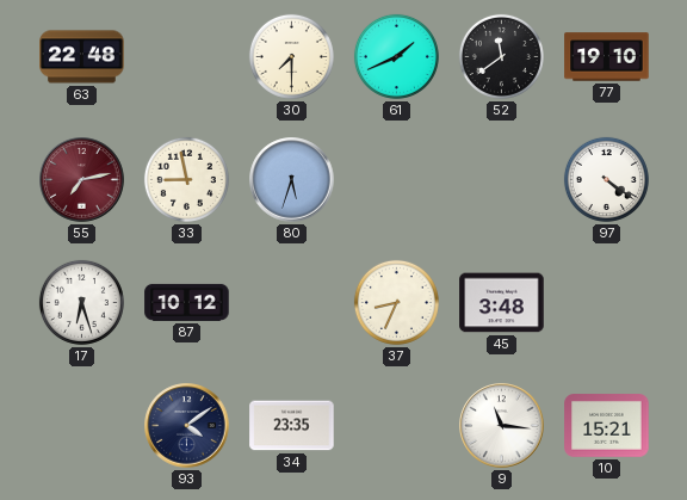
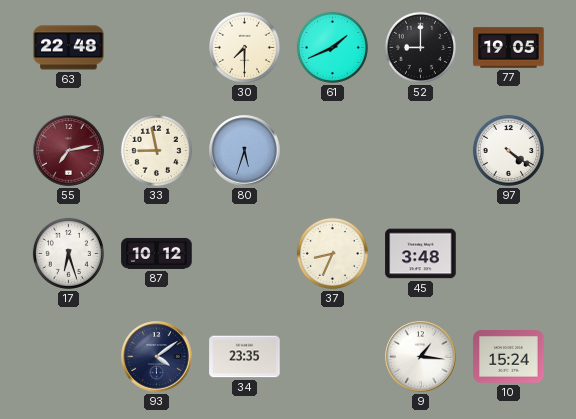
52: 11:39 -> 9:00
77: 19:10 -> 19:05
9: 11:16 -> 1:16
10: 15:21 -> 15:24
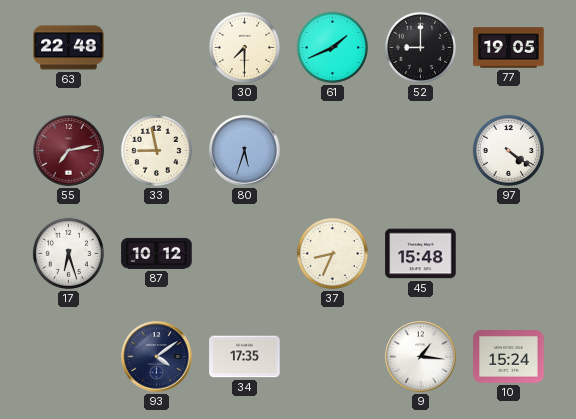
45: 3:48 -> 15:48
34: 23:35 -> 17:35
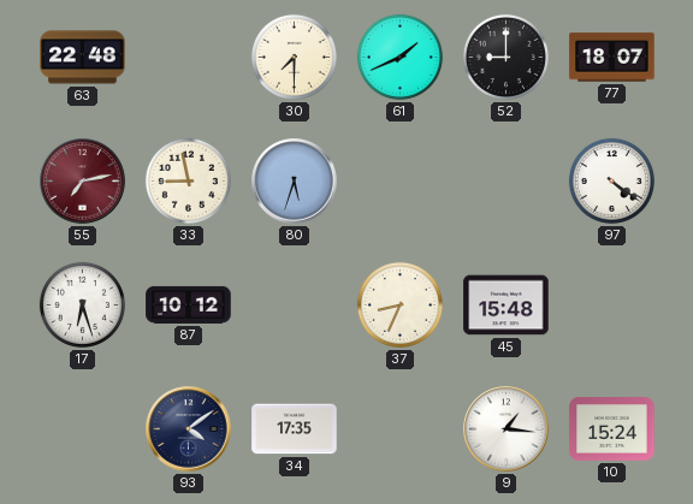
77: 19:05 -> 18:07
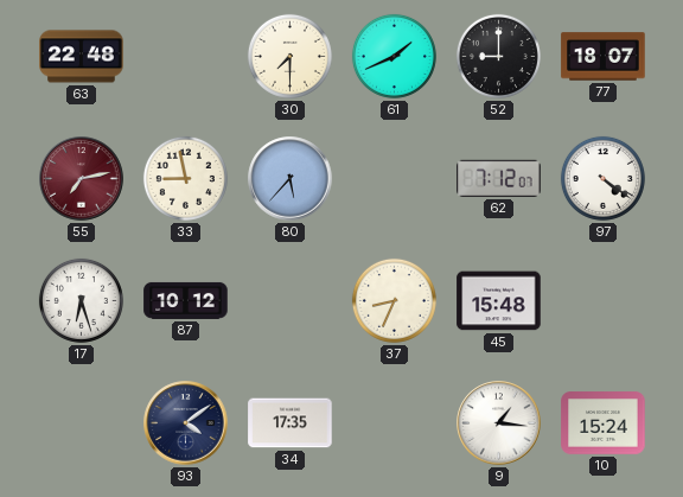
80: 5:33 -> 5:37
62: none -> 7:12
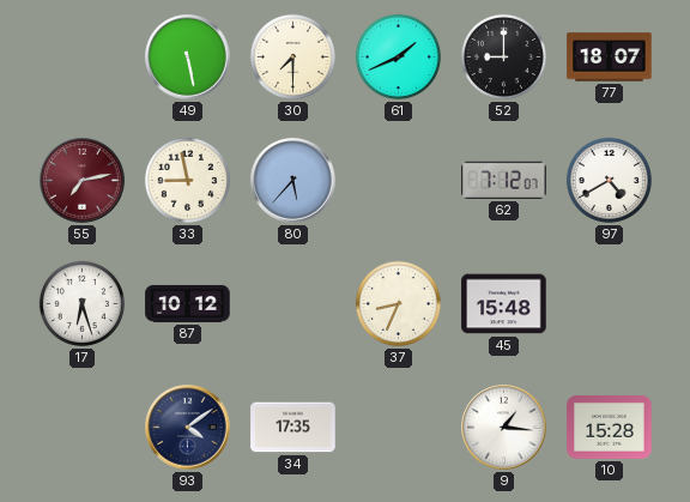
63: 22:48 -> none
49: none -> 5:28
97: 4:21 -> 4:40
10: 15:24 -> 15:28
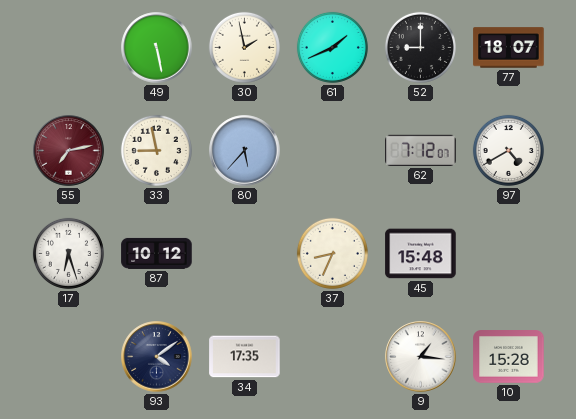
30: 7:30 -> 1:58
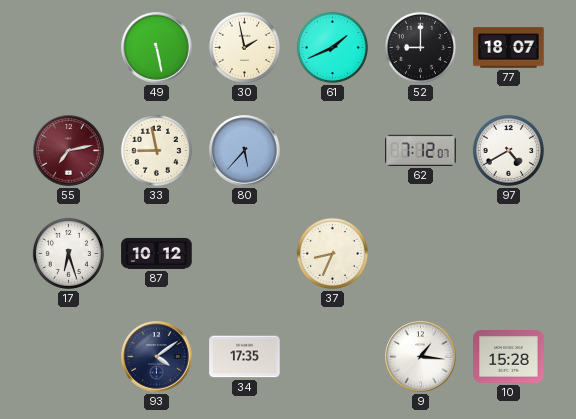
45: 15:48 -> none
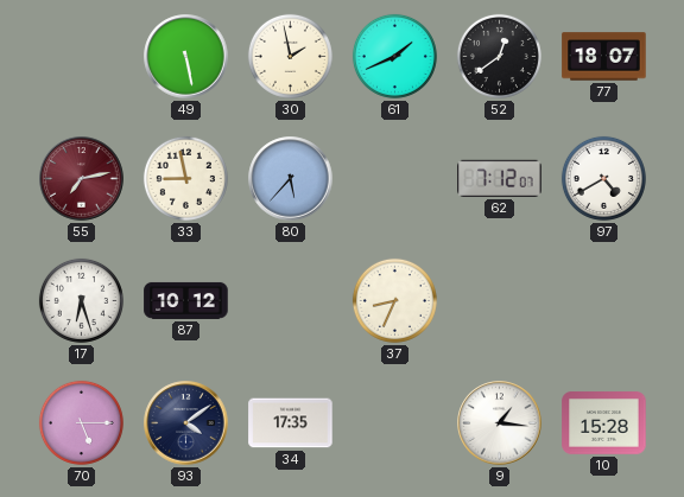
52: 9:00 -> 12:39
70: none -> 5:15
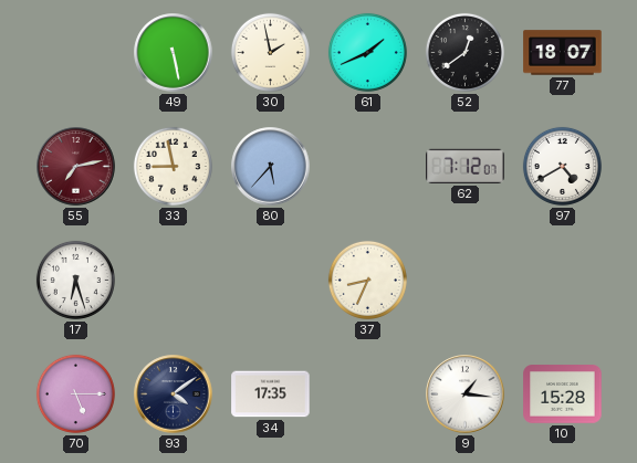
87: 10:12 -> none
